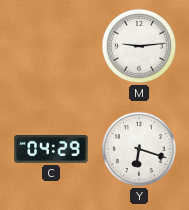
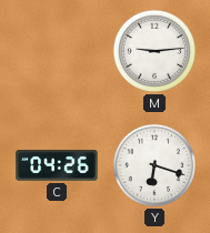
C: 04:29 -> 04:26
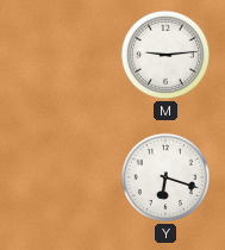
C: 04:26 -> none
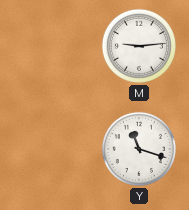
Y: 6:18 -> 11:18
